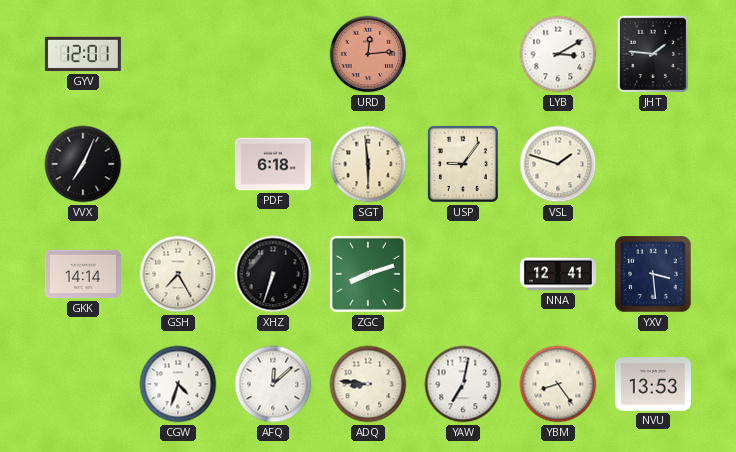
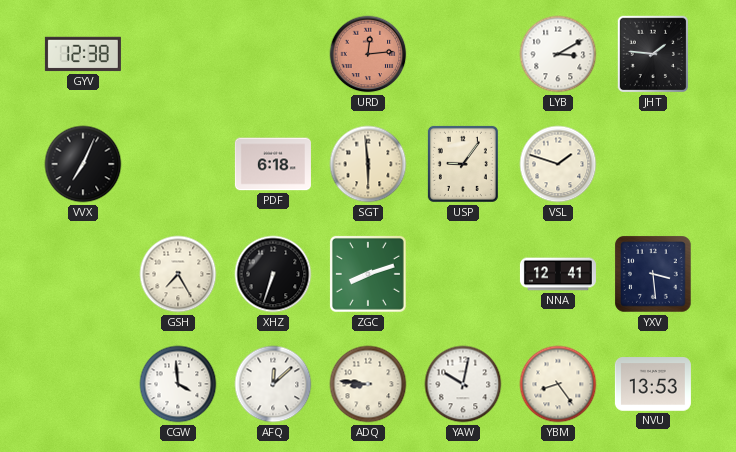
GYV: 12:01 -> 12:38
GKK: 14:14 -> none
CGW: 4:33 -> 3:59
YAW: 7:02 -> 10:02
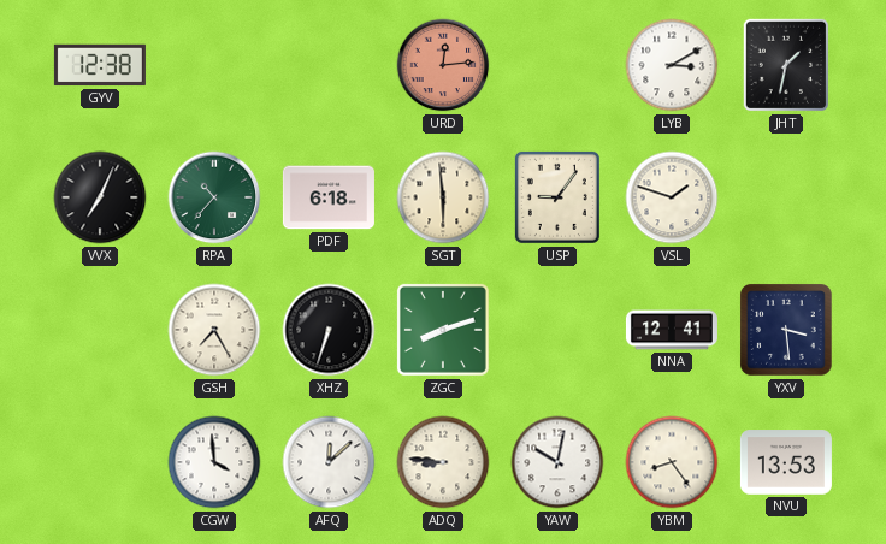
JHT: 1:46 -> 1:32
RPA: none -> 10:37
